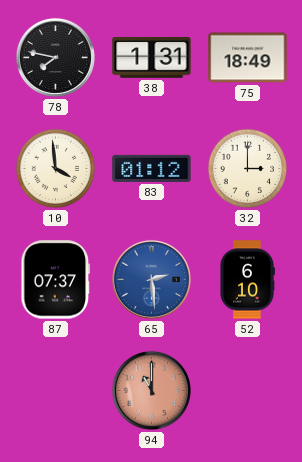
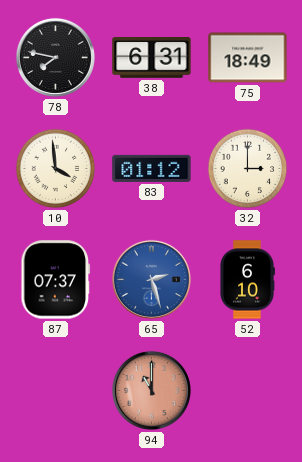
38: 1:31 -> 6:31
65: 2:29 -> 2:27
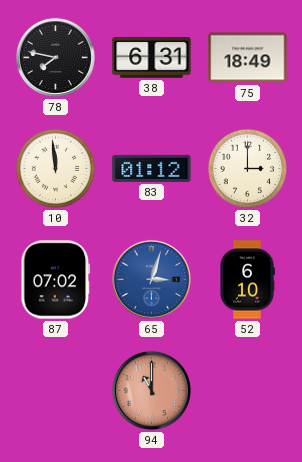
10: 3:59 -> 11:59
87: 07:37 -> 07:02
65: 2:27 -> 3:03
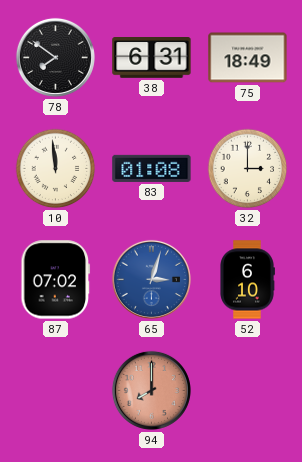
78: 7:47 -> 7:51
83: 01:12 -> 01:08
94: 11:00 -> 8:00
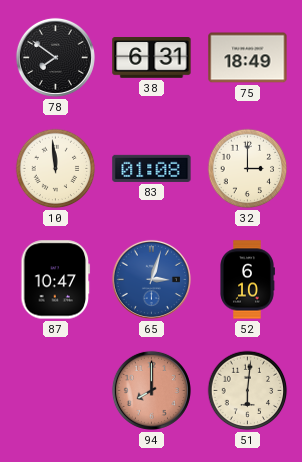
87: 07:02 -> 10:47
51: none -> 6:01
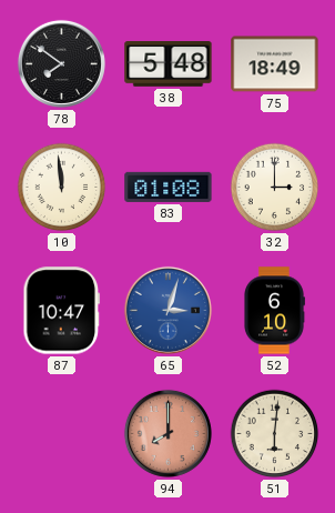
38: 6:31 -> 5:48
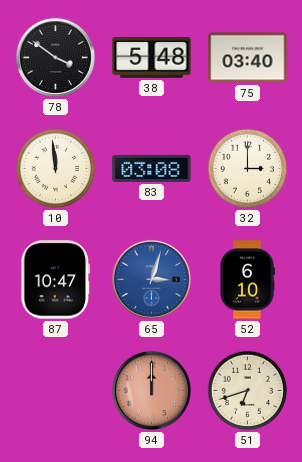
78: 7:51 -> 3:51
75: 18:49 -> 03:40
83: 01:08 -> 03:08
94: 8:00 -> 12:00
51: 6:01 -> 6:42
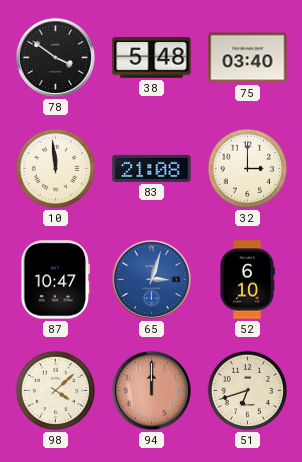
83: 03:08 -> 21:08
98: none -> 4:08
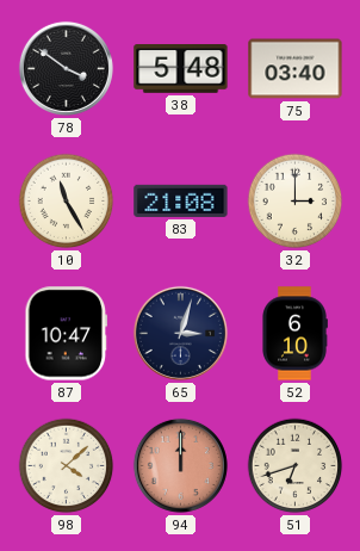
10: 11:59 -> 11:25
65 dial: blue -> navy
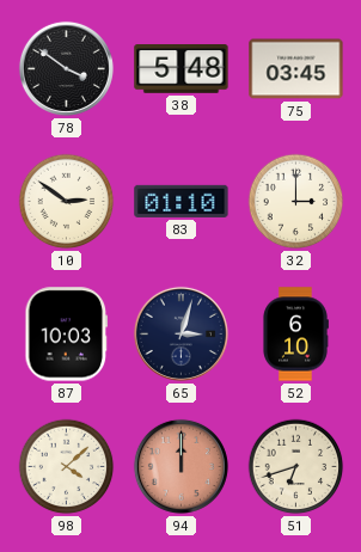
75: 03:40 -> 03:45
10: 11:25 -> 2:51
83: 21:08 -> 01:10
87: 10:47 -> 10:03
